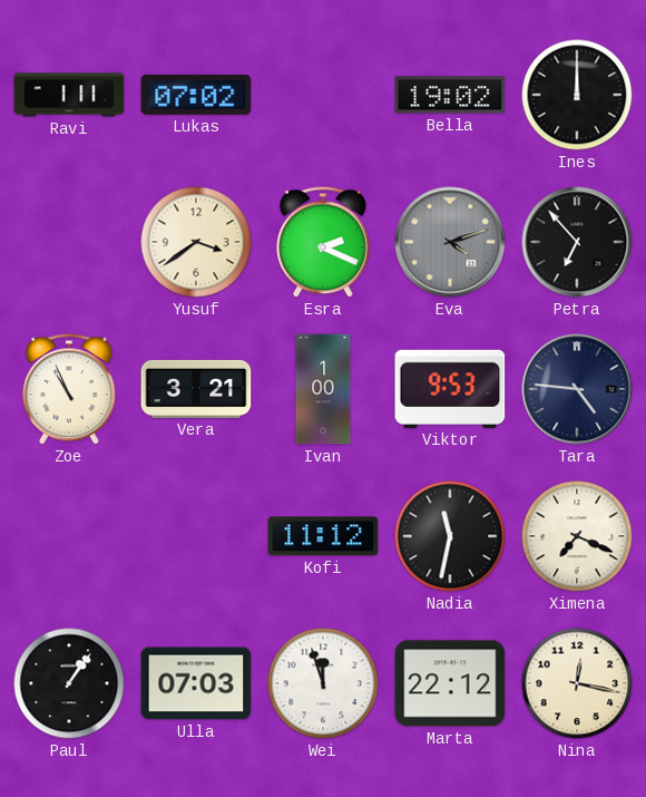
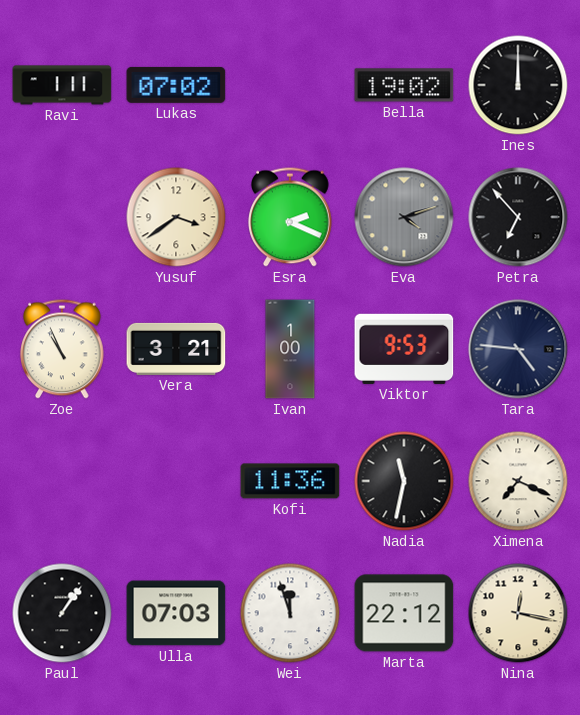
Kofi: 11:12 -> 11:36
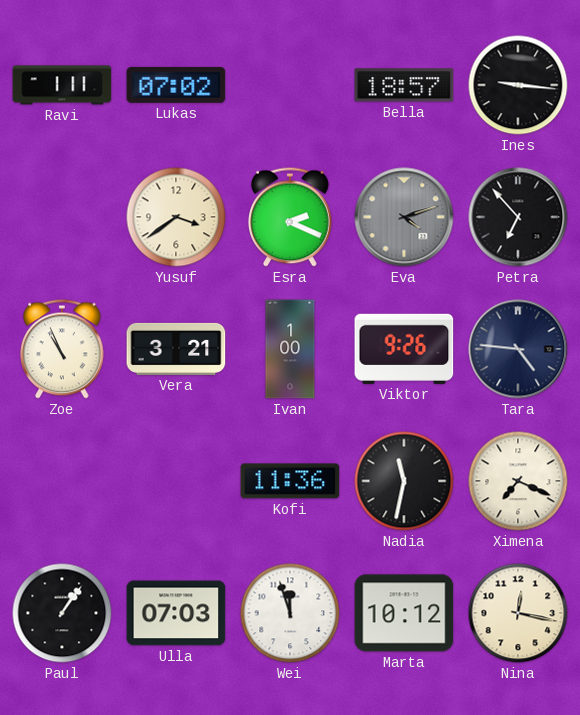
Bella: 19:02 -> 18:57
Ines: 12:00 -> 9:16
Viktor: 9:53 -> 9:26
Marta: 22:12 -> 10:12
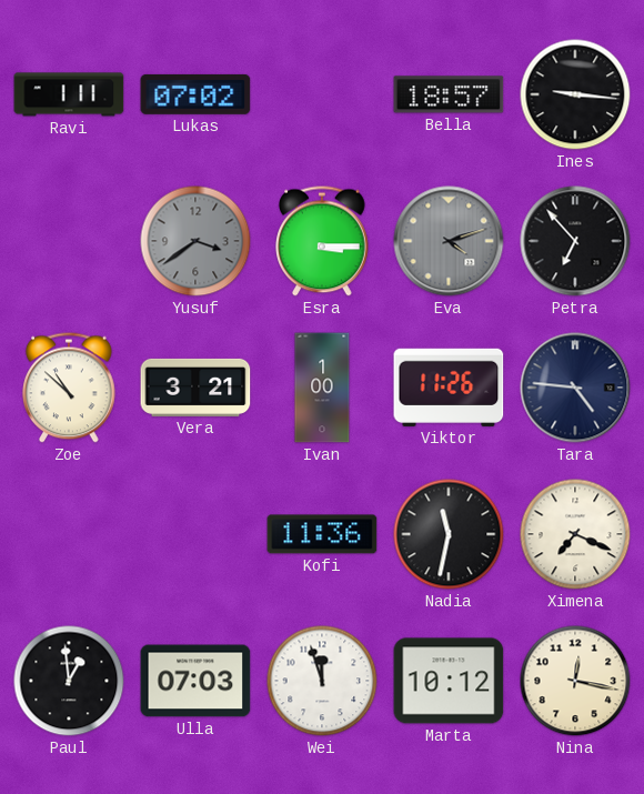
Yusuf dial: cream -> grey
Esra: 2:19 -> 3:15
Zoe: 10:56 -> 10:52
Viktor: 9:26 -> 11:26
Paul: 1:06 -> 12:59
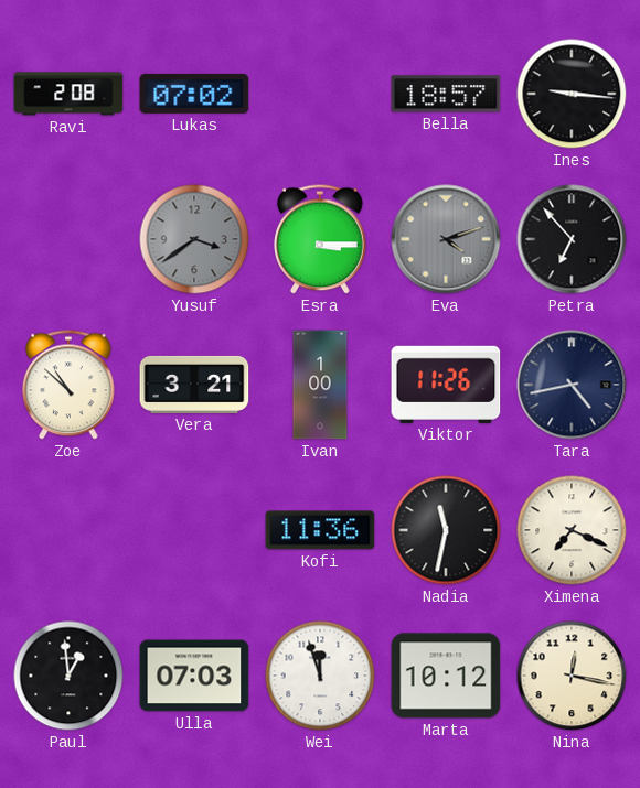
Ravi: 1:11 -> 2:08
Tara: 4:46 -> 4:43
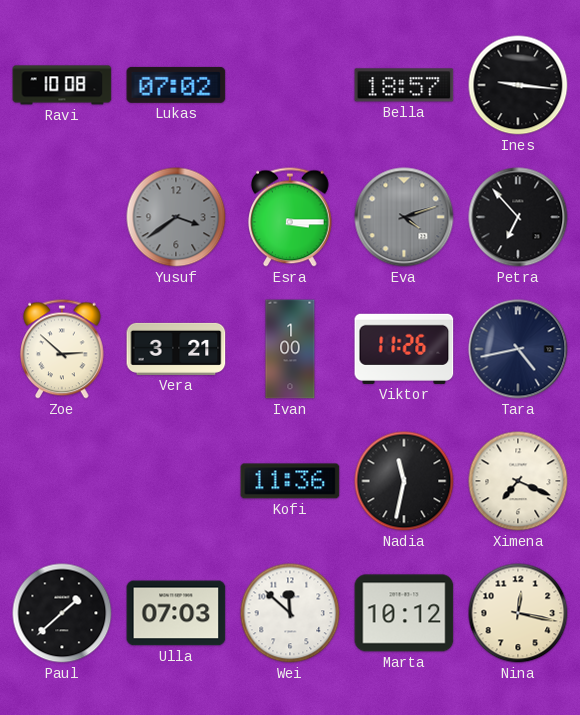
Ravi: 2:08 -> 10:08
Zoe: 10:52 -> 2:52
Paul: 12:59 -> 1:38
Wei: 11:57 -> 11:52
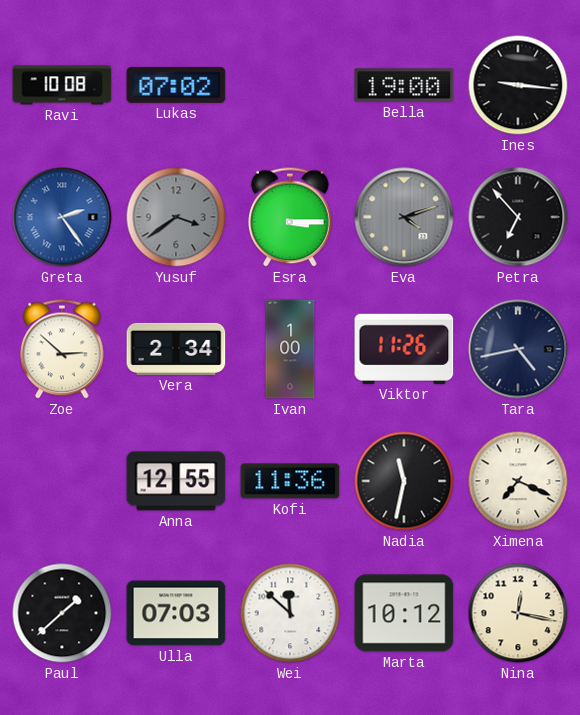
Bella: 18:57 -> 19:00
Greta: none -> 2:24
Vera: 3:21 -> 2:34
Anna: none -> 12:55
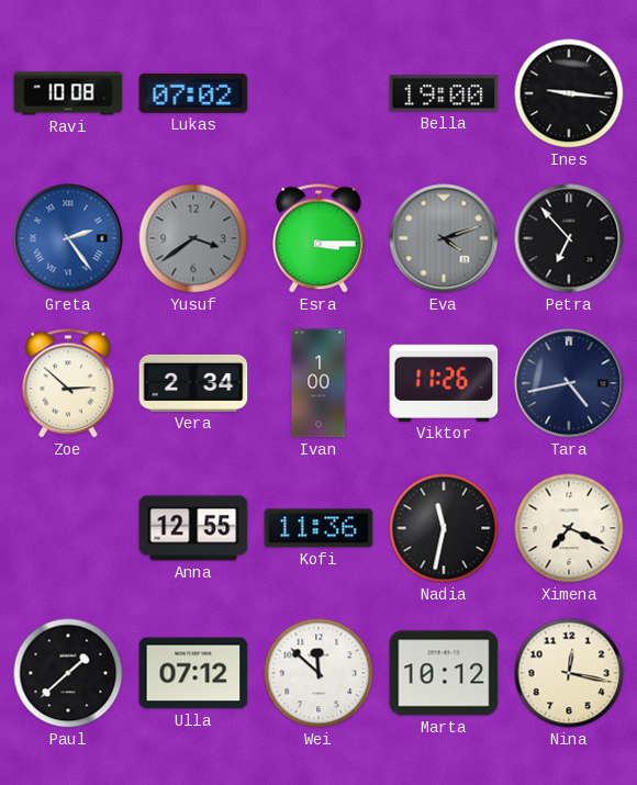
Ulla: 07:03 -> 07:12
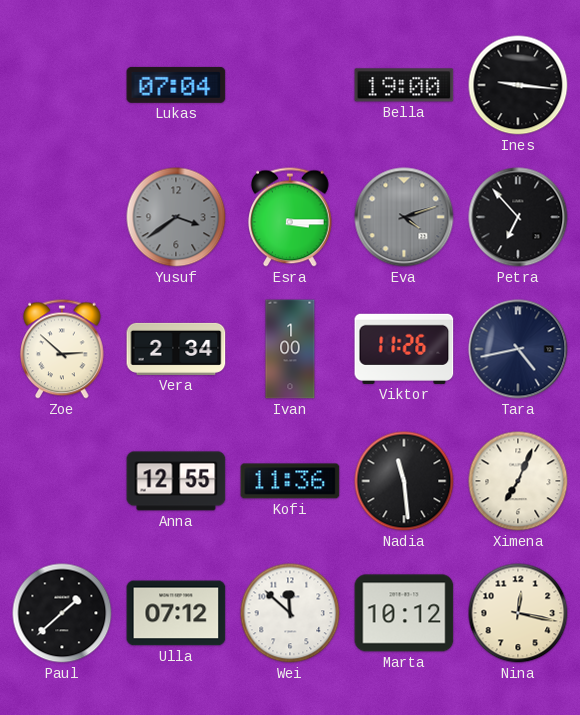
Ravi: 10:08 -> none
Lukas: 07:02 -> 07:04
Greta: 2:24 -> none
Nadia: 11:32 -> 11:29
Ximena: 7:19 -> 7:04
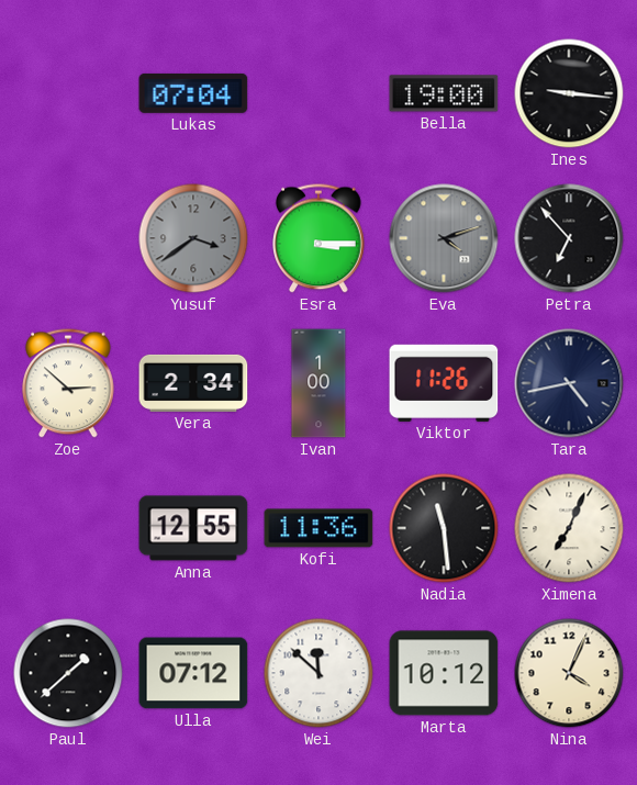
Nina: 12:17 -> 4:04
